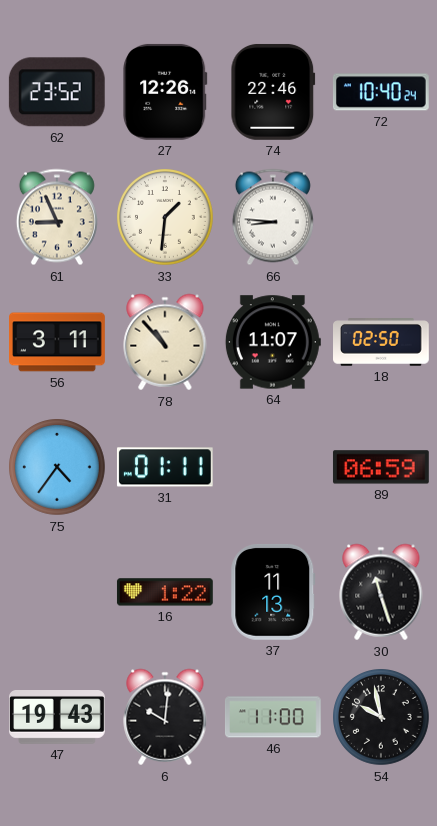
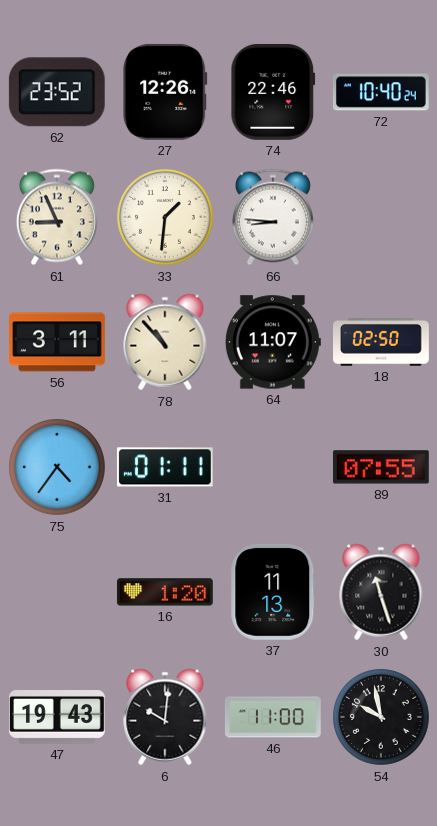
89: 06:59 -> 07:55
16: 1:22 -> 1:20
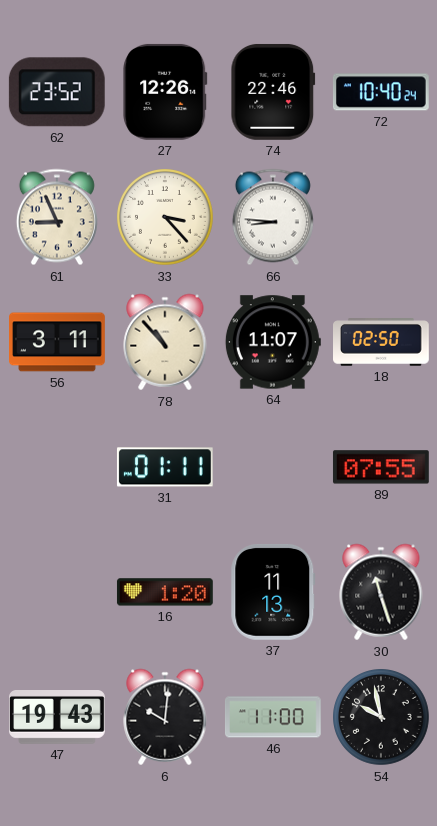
33: 1:31 -> 3:23
75: 4:36 -> none
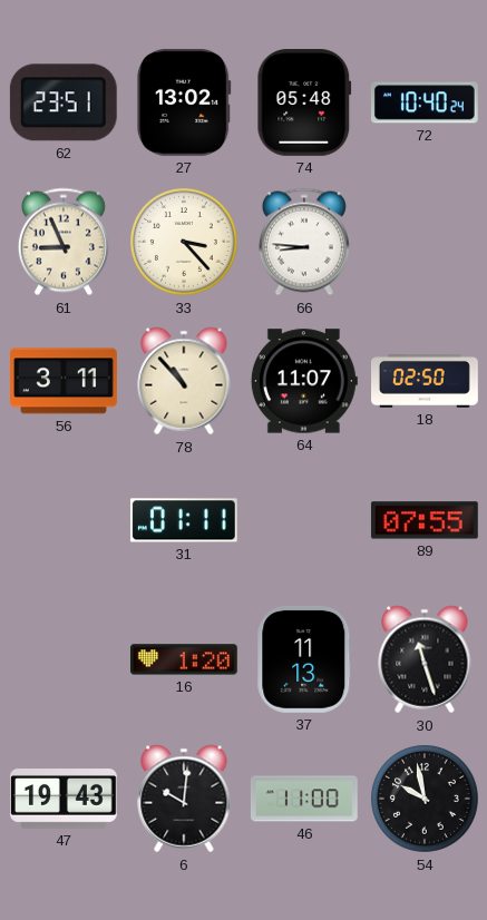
62: 23:52 -> 23:51
27: 12:26 -> 13:02
74: 22:46 -> 05:48
